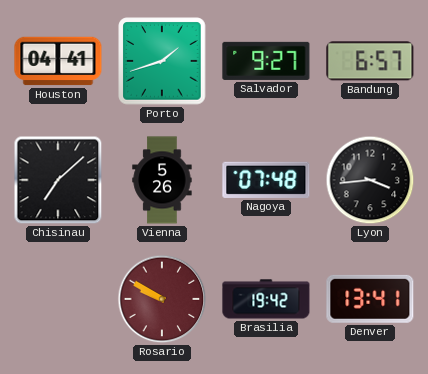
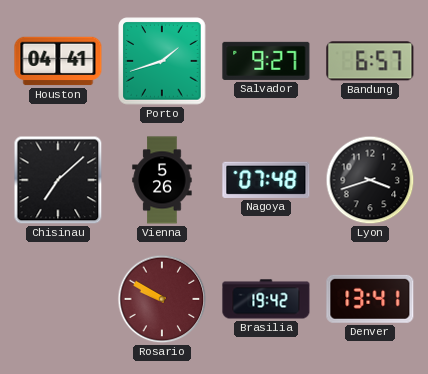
Lyon: 3:44 -> 3:42
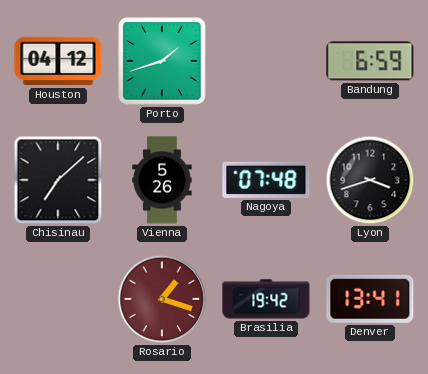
Houston: 04:41 -> 04:12
Salvador: 9:27 -> none
Bandung: 6:57 -> 6:59
Rosario: 9:50 -> 1:18
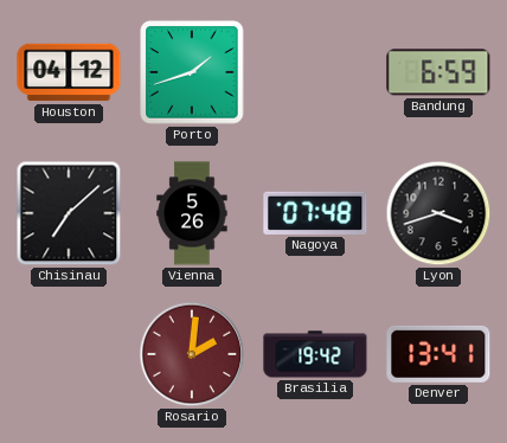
Rosario: 1:18 -> 2:01
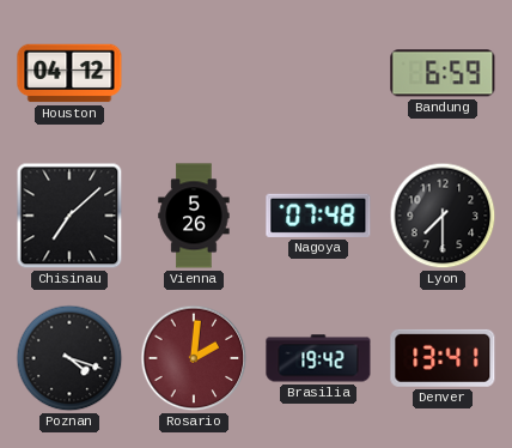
Porto: 1:42 -> none
Lyon: 3:42 -> 7:30
Poznan: none -> 4:18
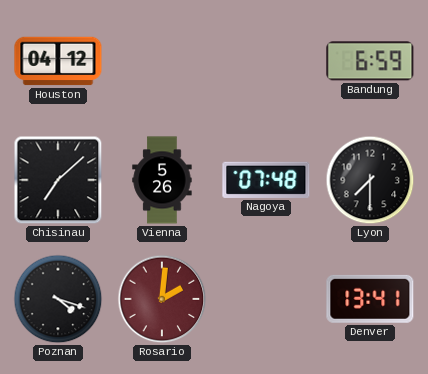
Brasilia: 19:42 -> none
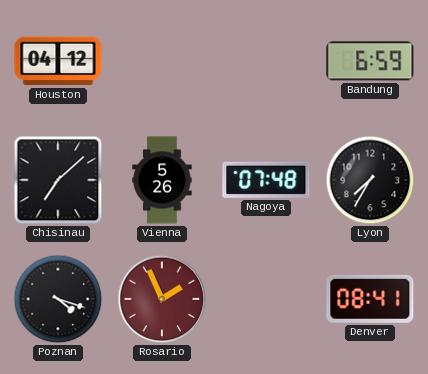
Lyon: 7:30 -> 7:35
Rosario: 2:01 -> 1:56
Denver: 13:41 -> 08:41
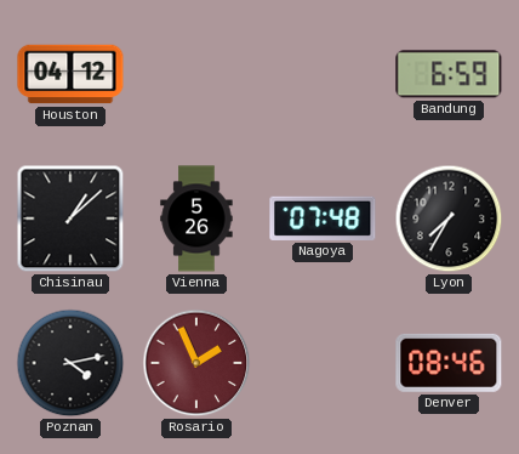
Chisinau: 7:08 -> 1:08
Poznan: 4:18 -> 4:13
Denver: 08:41 -> 08:46
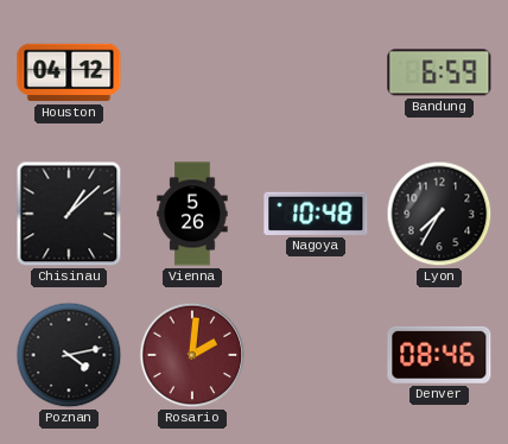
Nagoya: 07:48 -> 10:48
Rosario: 1:56 -> 2:01
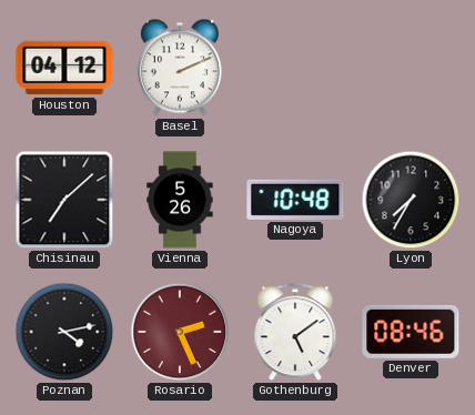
Basel: none -> 2:11
Bandung: 6:59 -> none
Chisinau: 1:08 -> 7:08
Rosario: 2:01 -> 2:26
Gothenburg: none -> 5:09
